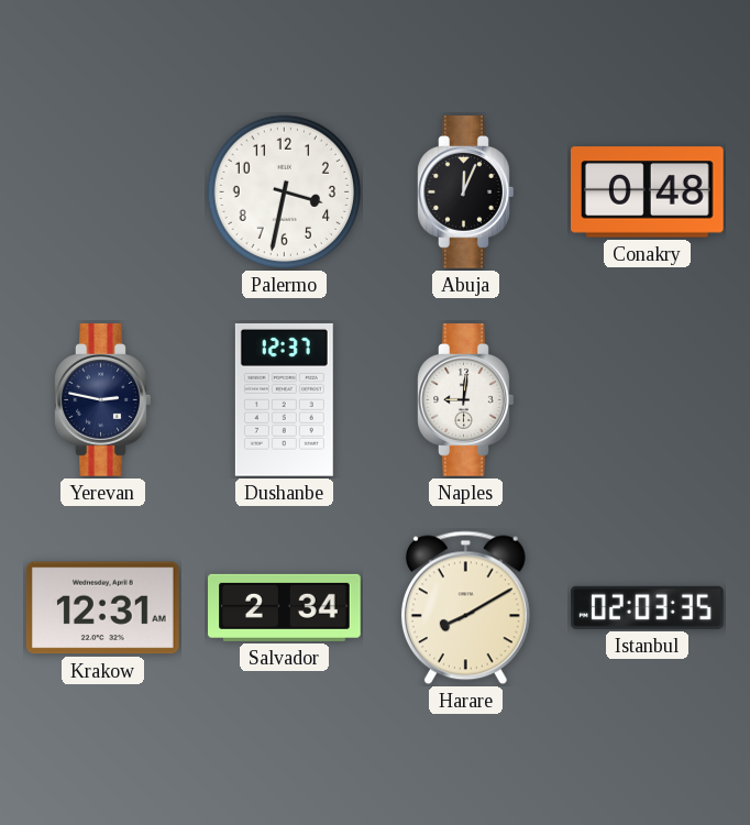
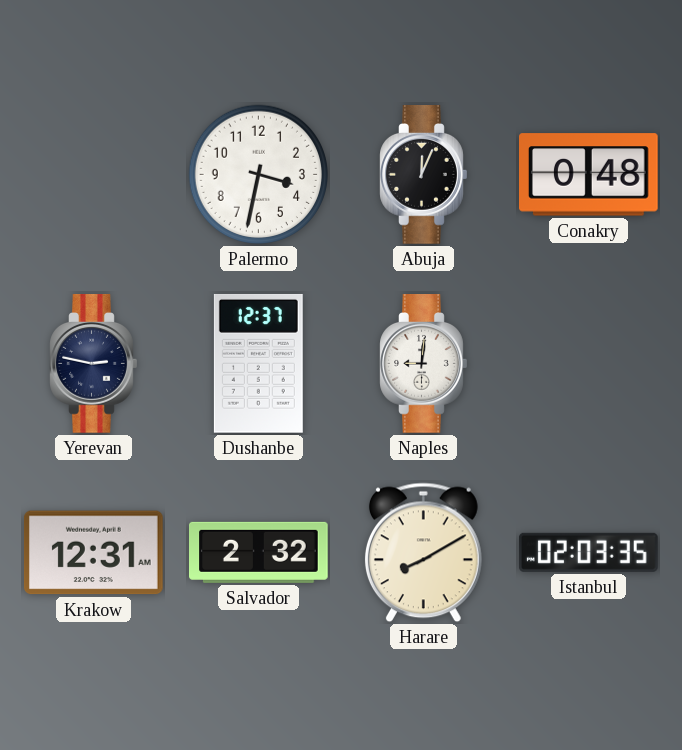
Salvador: 2:34 -> 2:32
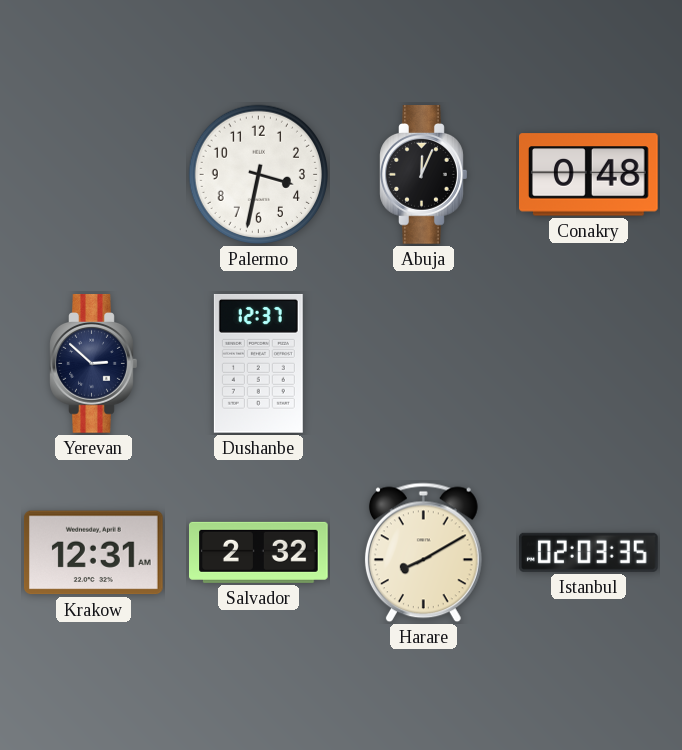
Yerevan: 2:47 -> 2:52
Naples: 9:01 -> none
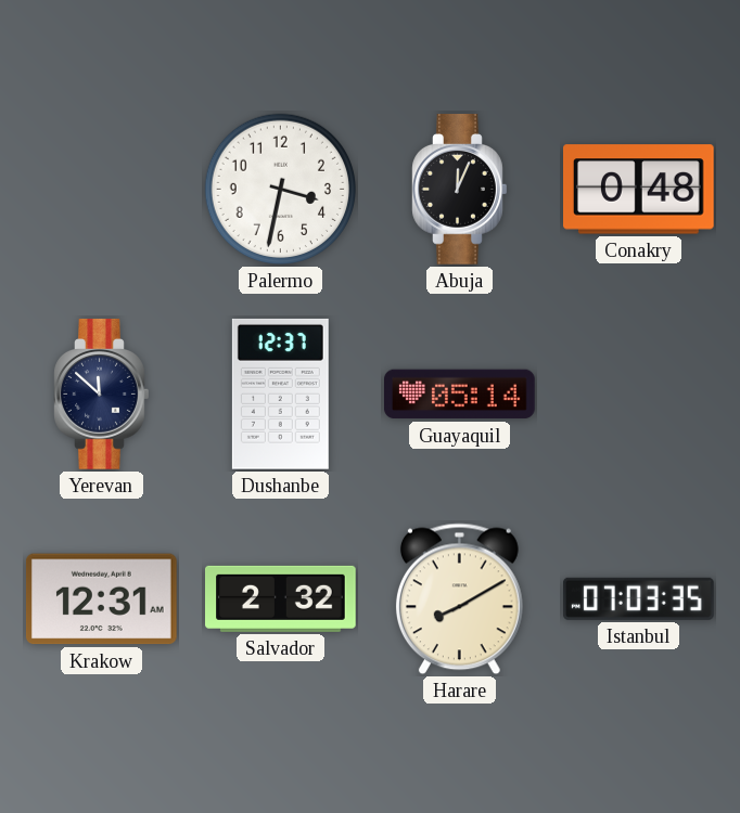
Yerevan: 2:52 -> 11:52
Guayaquil: none -> 05:14
Istanbul: 02:03 -> 07:03
